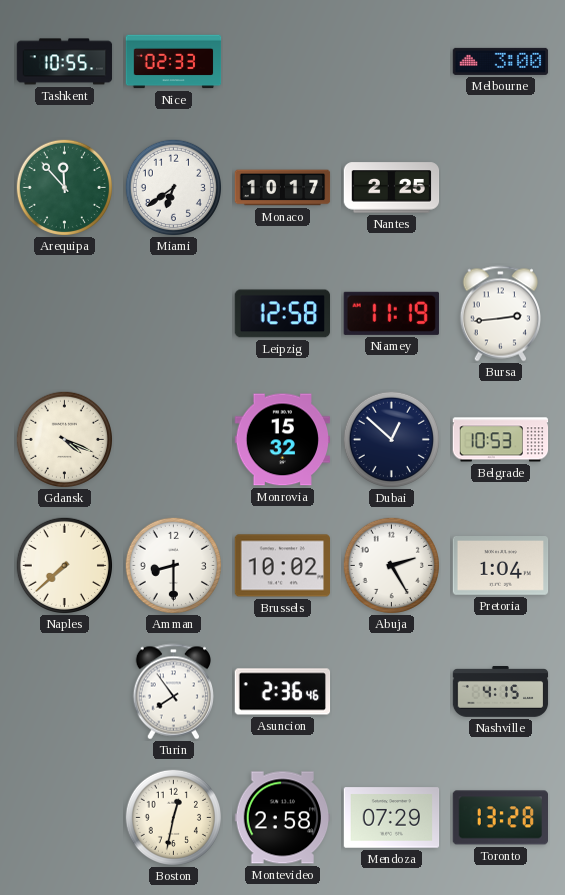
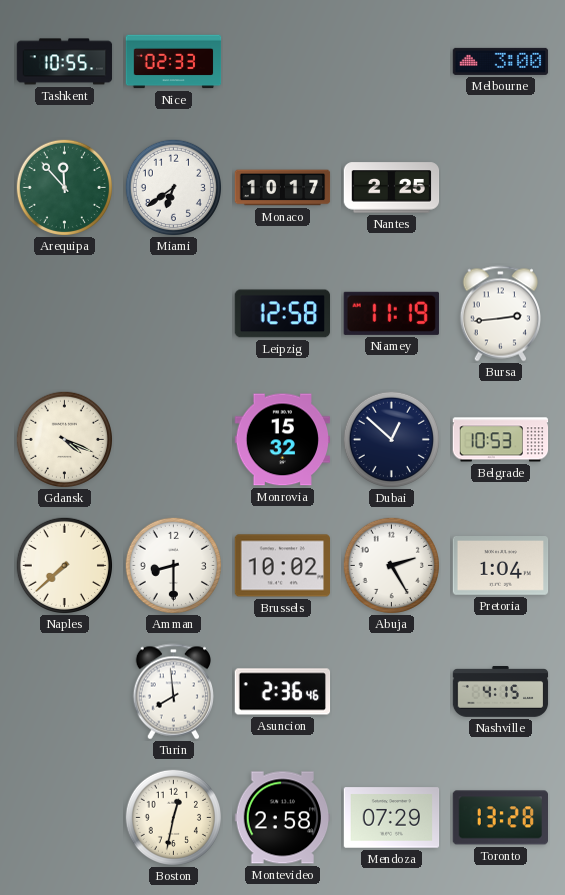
Turin: 7:54 -> 7:59
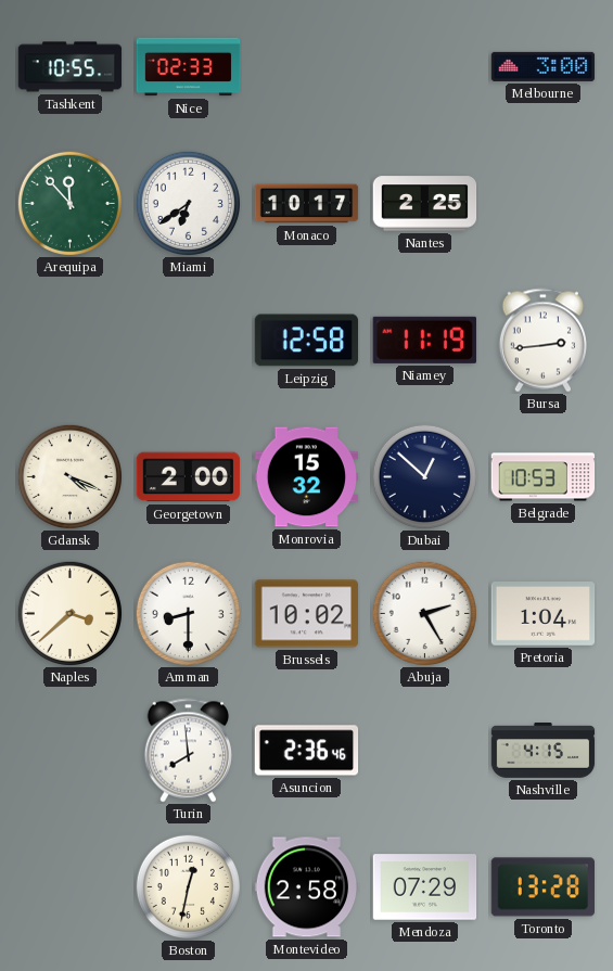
Georgetown: none -> 2:00
Naples: 7:38 -> 3:38
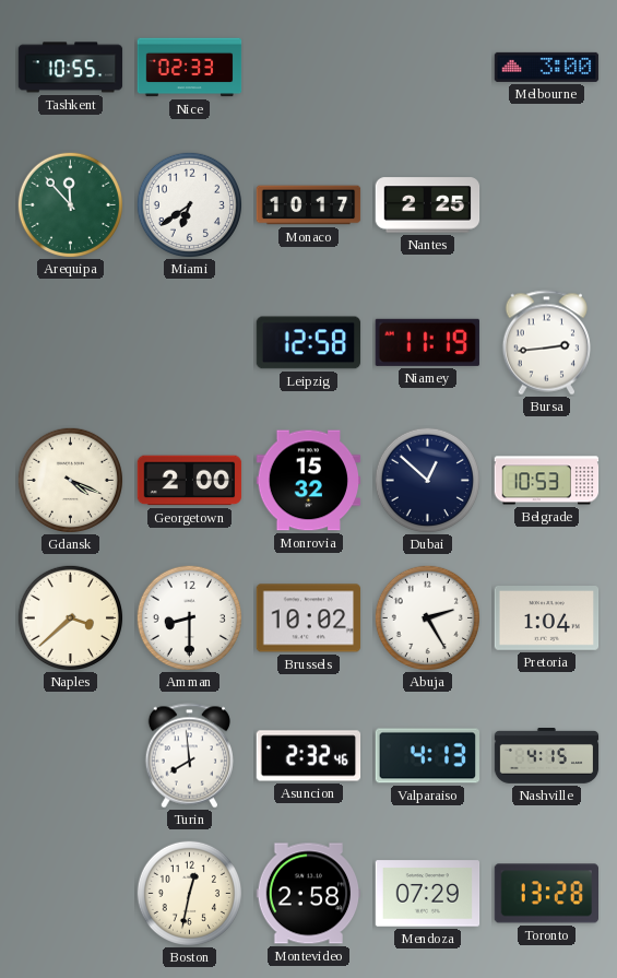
Asuncion: 2:36 -> 2:32
Valparaiso: none -> 4:13
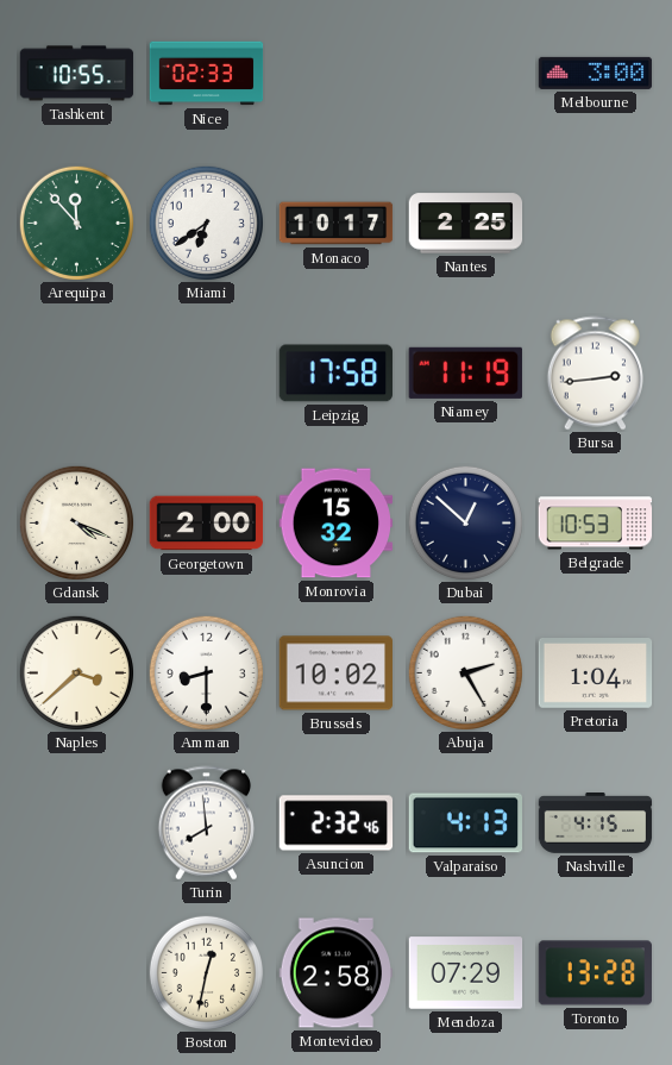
Leipzig: 12:58 -> 17:58
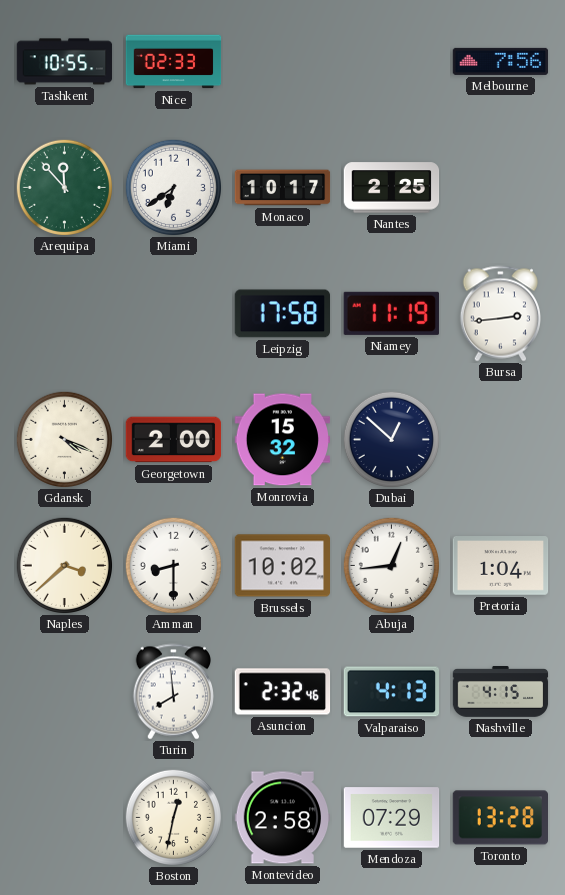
Melbourne: 3:00 -> 7:56
Belgrade: 10:53 -> none
Abuja: 2:25 -> 12:44
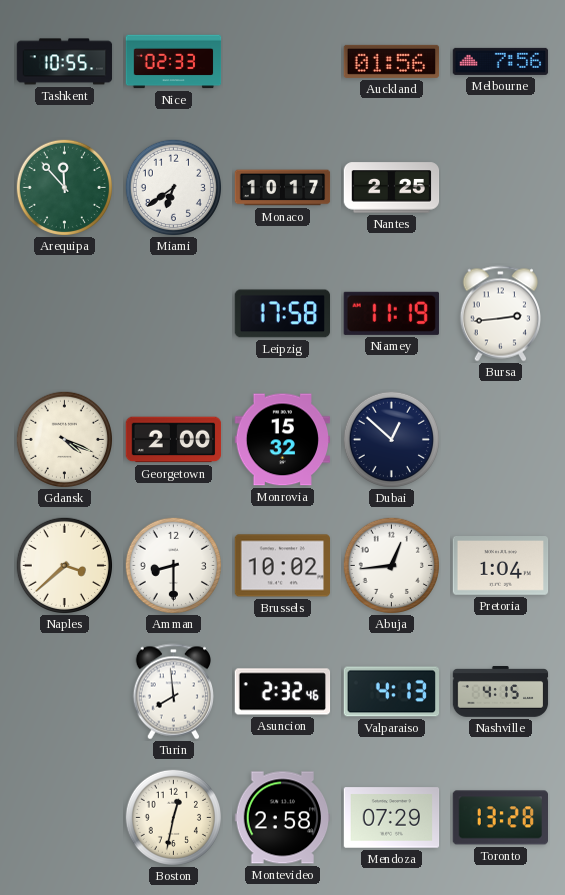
Auckland: none -> 01:56
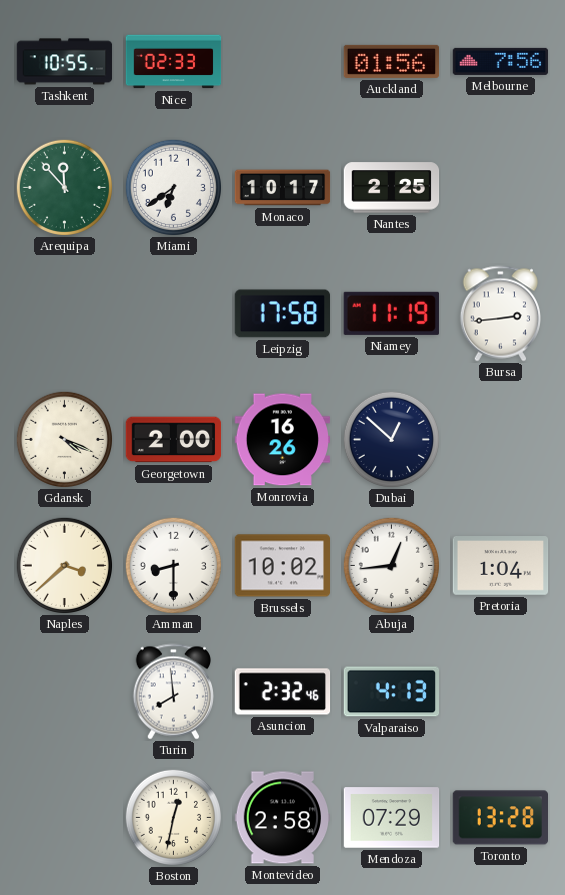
Monrovia: 15:32 -> 16:26
Nashville: 4:15 -> none
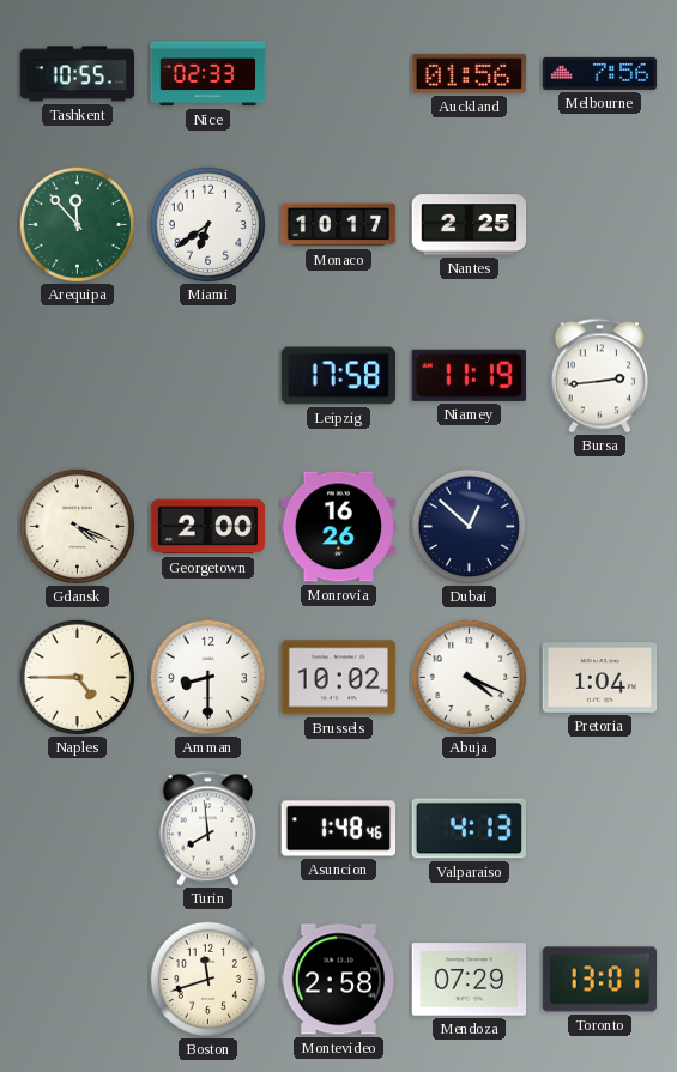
Naples: 3:38 -> 4:45
Abuja: 12:44 -> 4:19
Asuncion: 2:32 -> 1:48
Boston: 12:32 -> 11:42
Toronto: 13:28 -> 13:01
